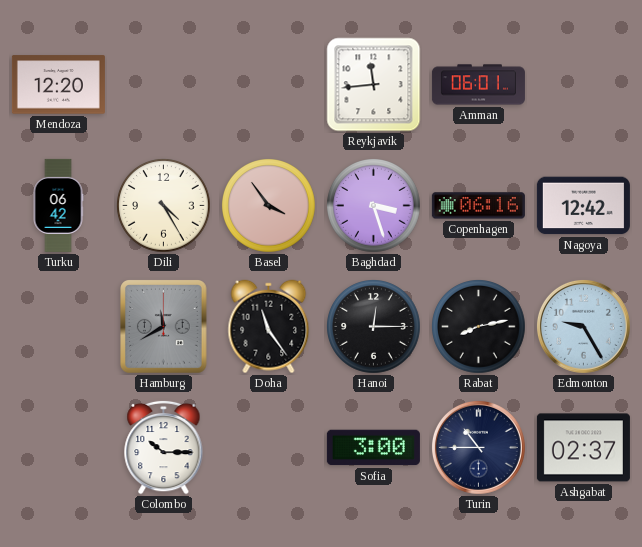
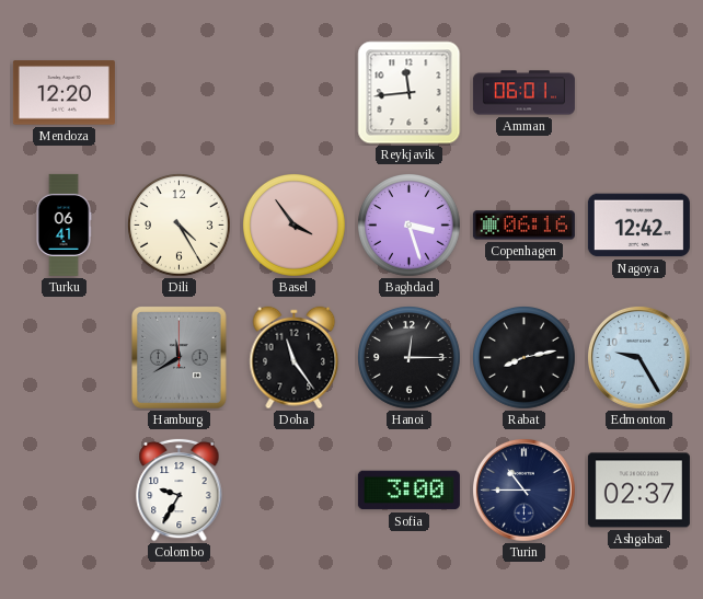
Turku: 06:42 -> 06:41
Colombo: 10:15 -> 9:35
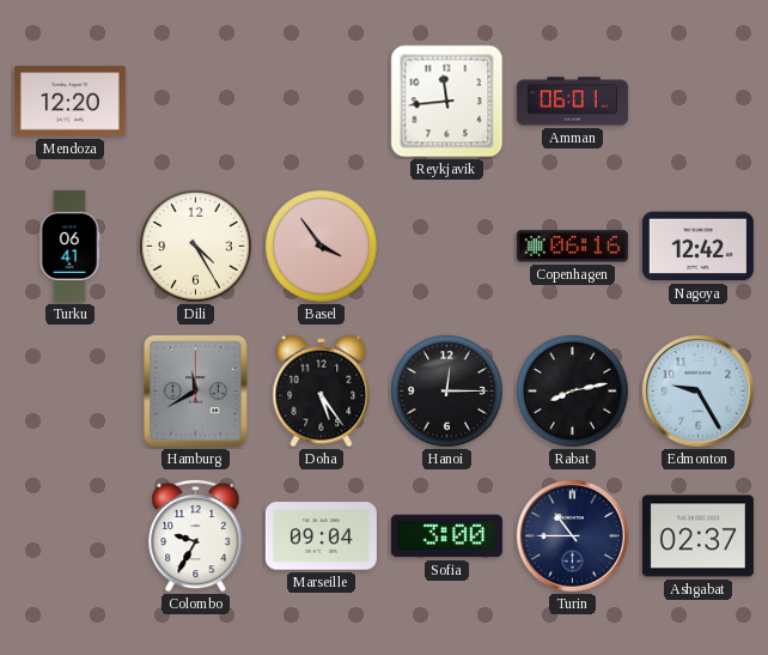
Baghdad: 3:27 -> none
Doha: 11:24 -> 5:24
Marseille: none -> 09:04
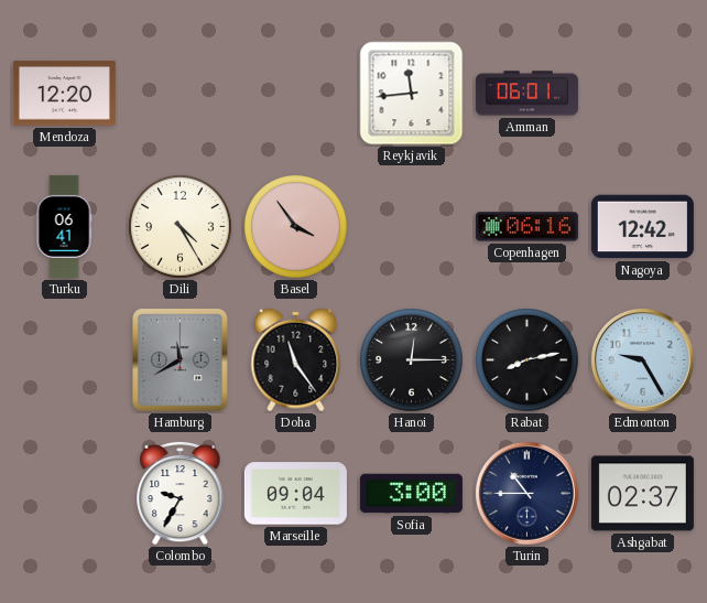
Doha: 5:24 -> 11:24
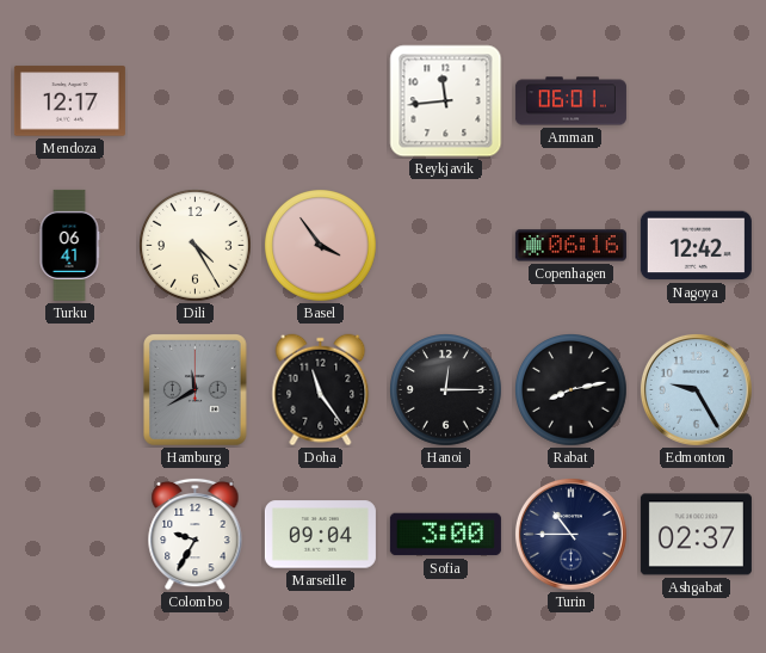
Mendoza: 12:20 -> 12:17
